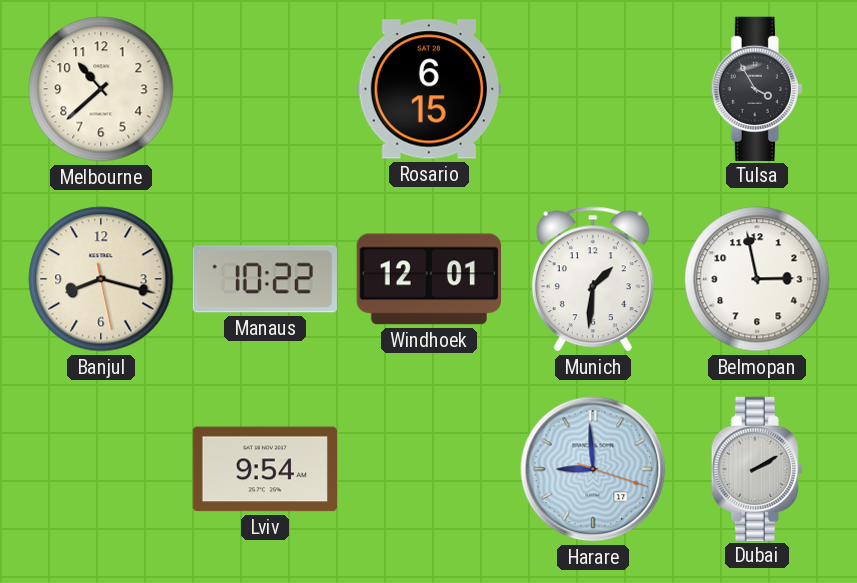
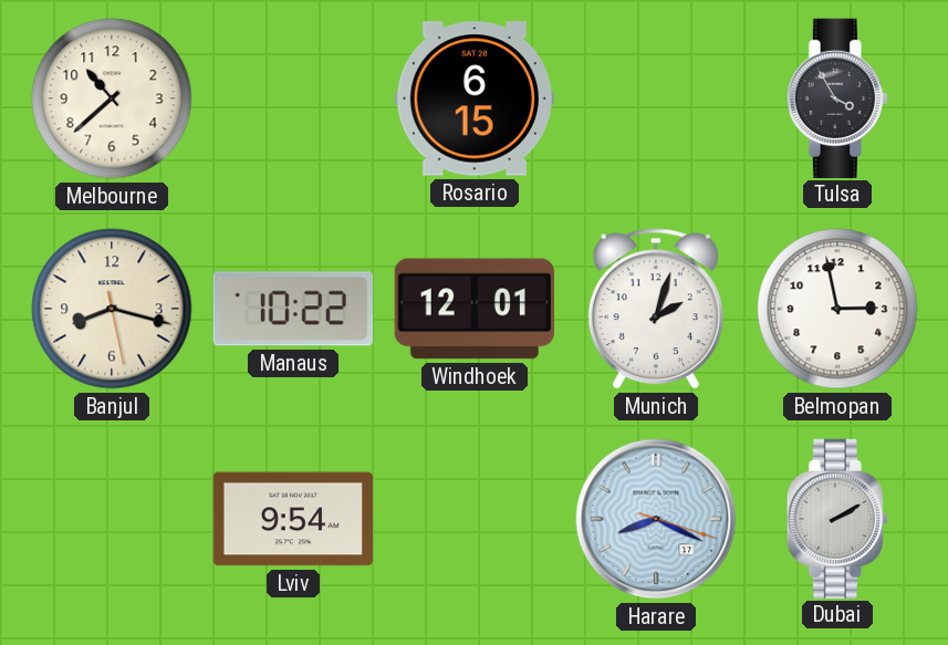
Munich: 1:31 -> 2:03
Harare: 8:59 -> 8:19
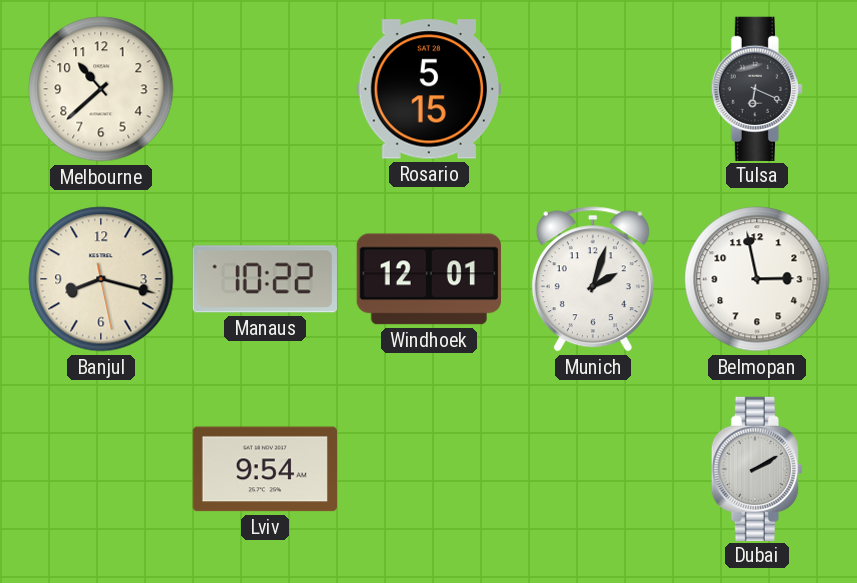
Rosario: 6:15 -> 5:15
Tulsa: 3:55 -> 6:19
Harare: 8:19 -> none
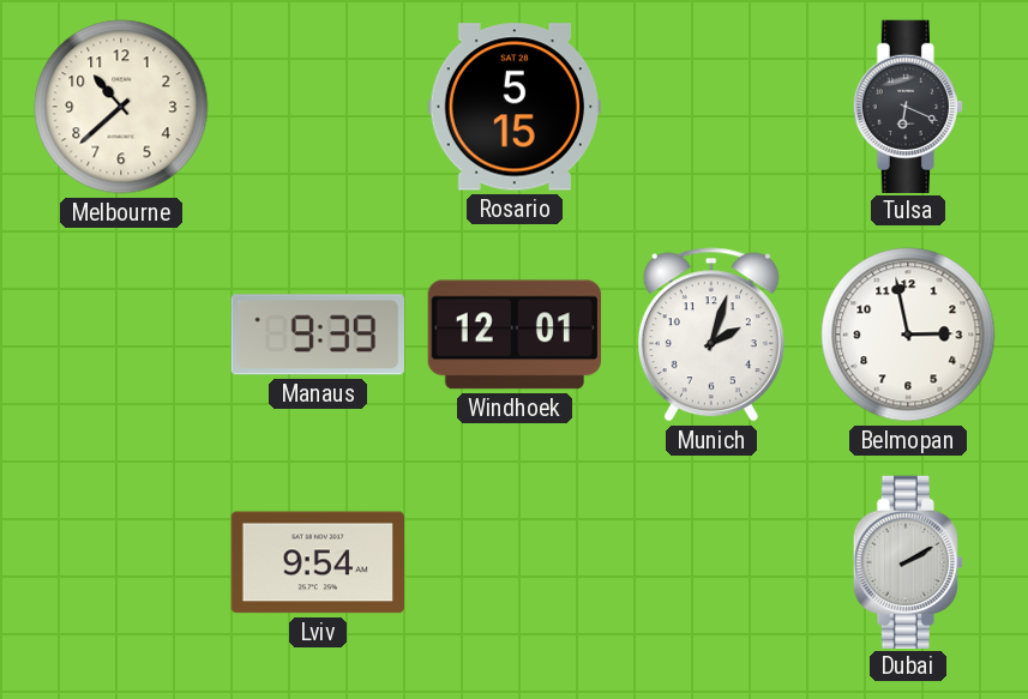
Banjul: 8:17 -> none
Manaus: 10:22 -> 9:39
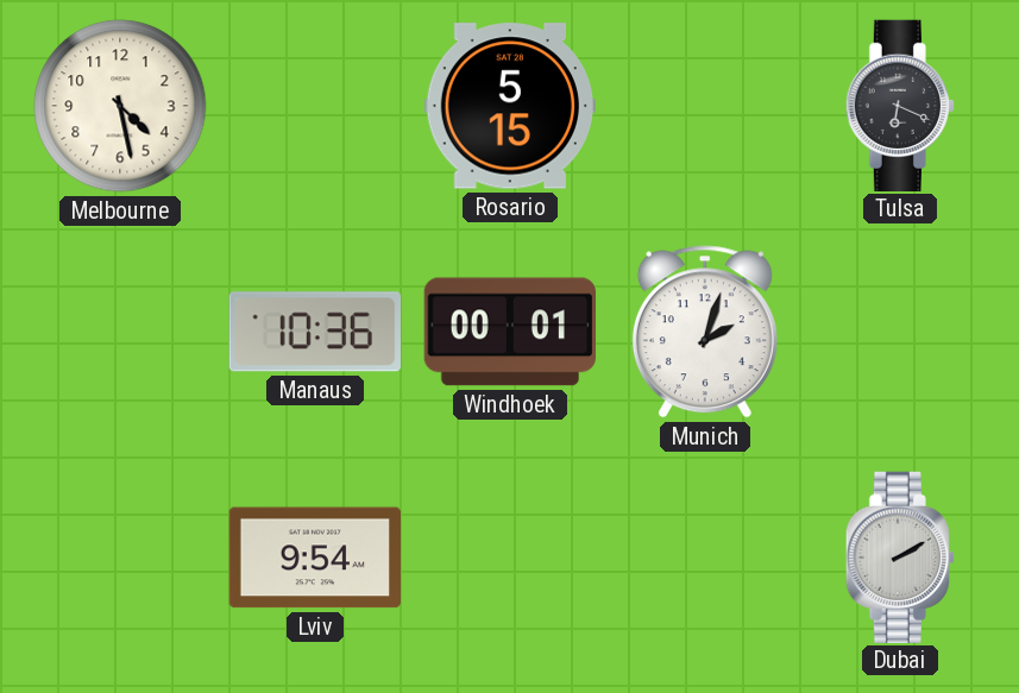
Melbourne: 10:38 -> 4:28
Manaus: 9:39 -> 10:36
Windhoek: 12:01 -> 00:01
Belmopan: 2:58 -> none
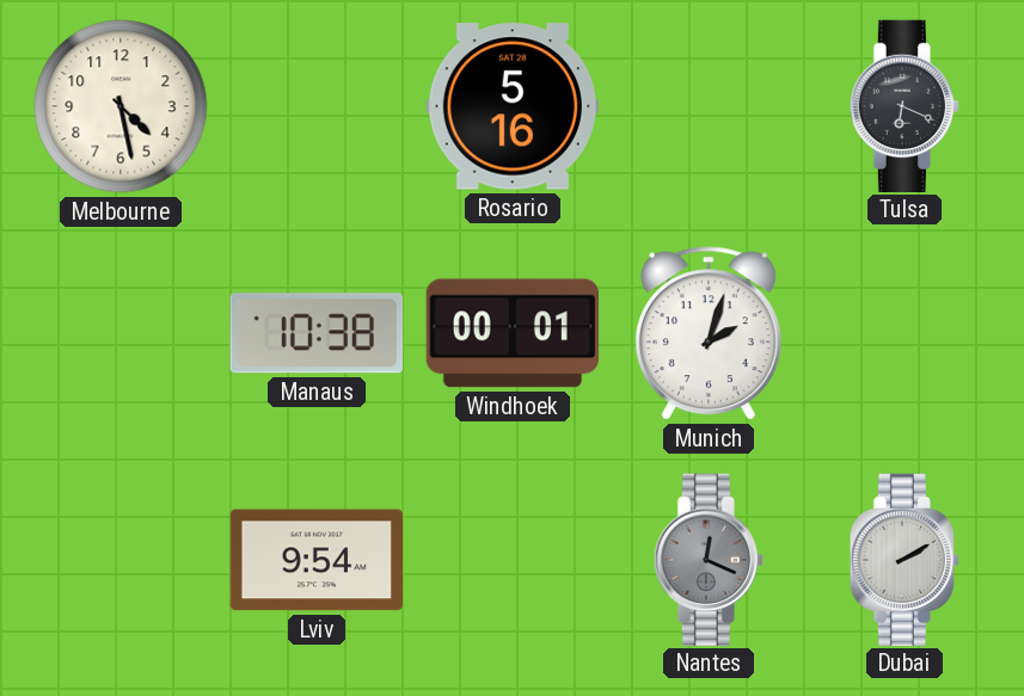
Rosario: 5:15 -> 5:16
Manaus: 10:36 -> 10:38
Nantes: none -> 12:19
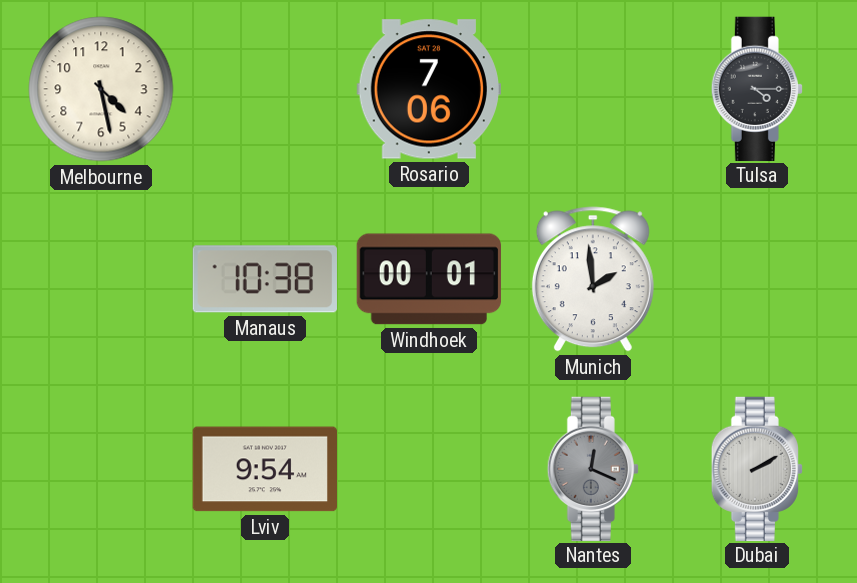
Rosario: 5:16 -> 7:06
Tulsa: 6:19 -> 4:15
Munich: 2:03 -> 1:59
